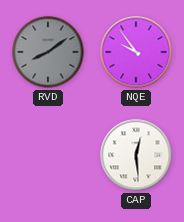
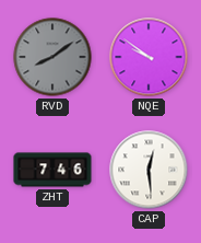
NQE: 9:54 -> 9:51
ZHT: none -> 7:46
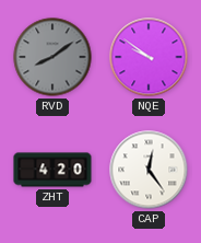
ZHT: 7:46 -> 4:20
CAP: 12:29 -> 12:24
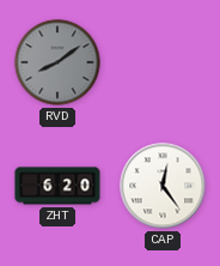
NQE: 9:51 -> none
ZHT: 4:20 -> 6:20
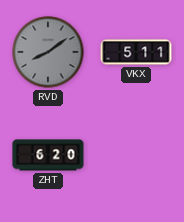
VKX: none -> 5:11
CAP: 12:24 -> none
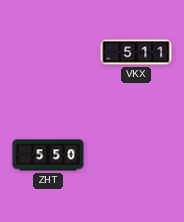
RVD: 8:09 -> none
ZHT: 6:20 -> 5:50
